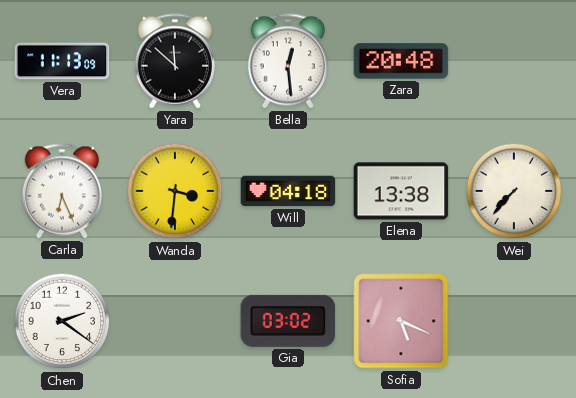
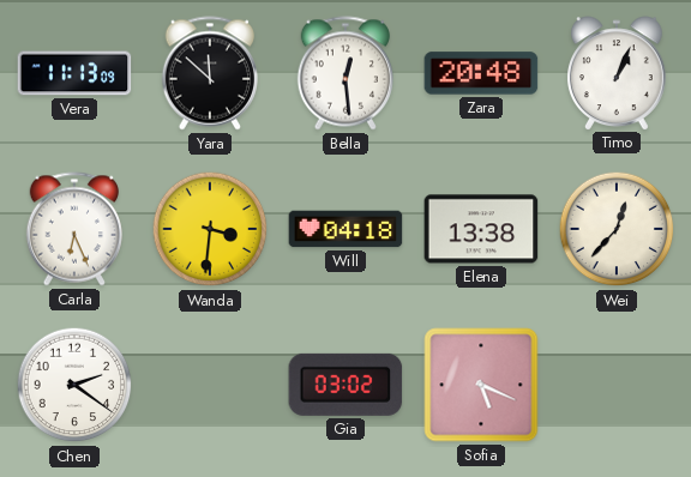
Timo: none -> 1:04
Wei: 7:37 -> 12:37
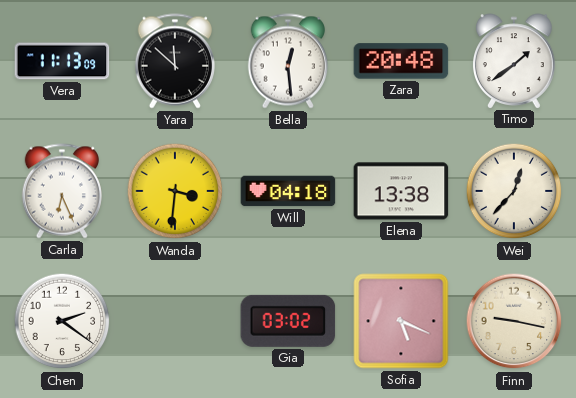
Timo: 1:04 -> 1:39
Finn: none -> 9:17
